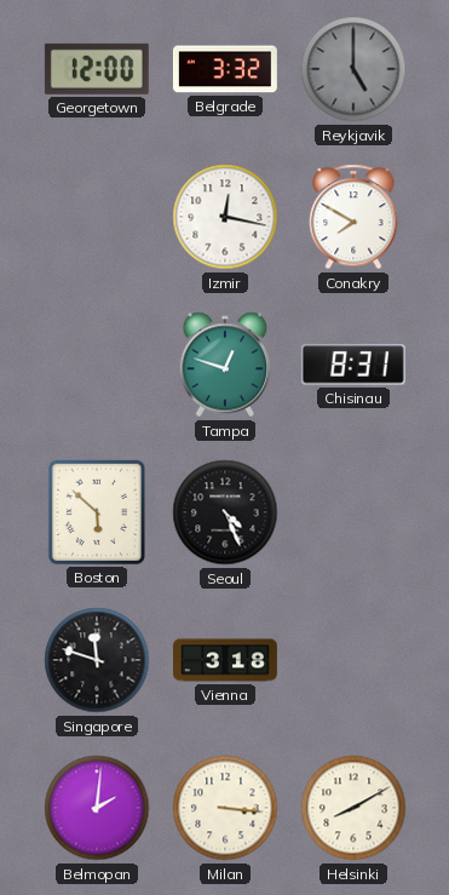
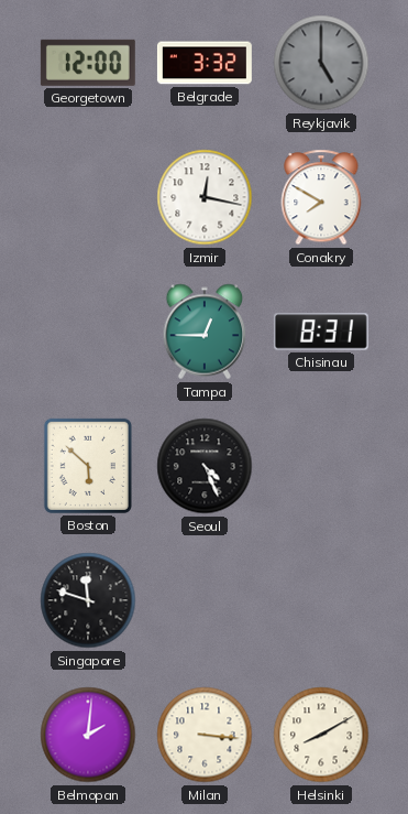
Tampa: 12:48 -> 12:45
Vienna: 3:18 -> none
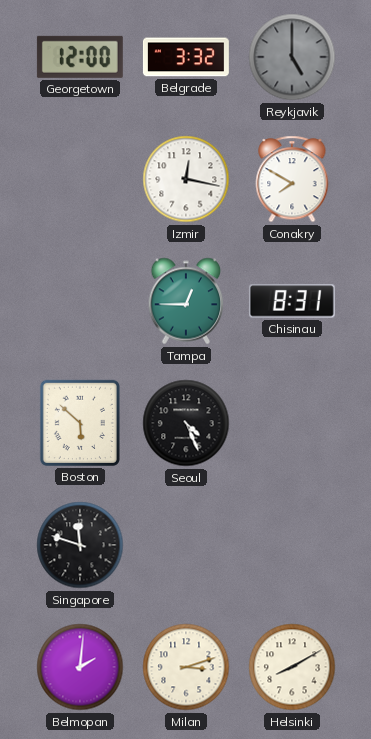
Milan: 3:16 -> 3:12
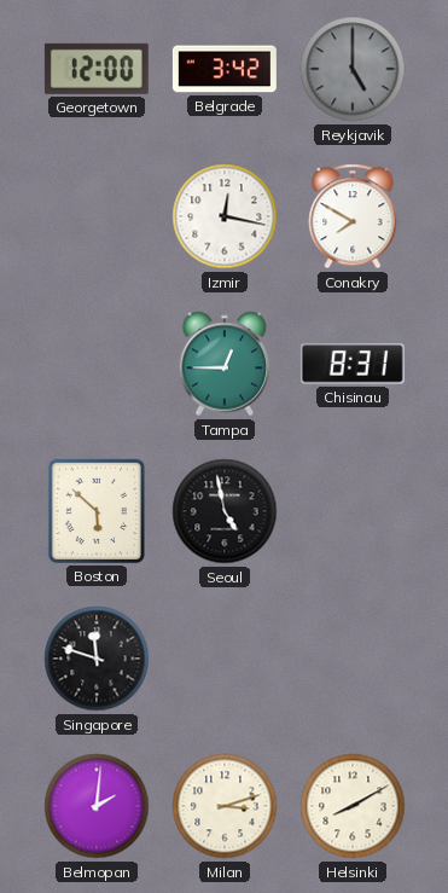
Belgrade: 3:32 -> 3:42
Seoul: 4:26 -> 4:58
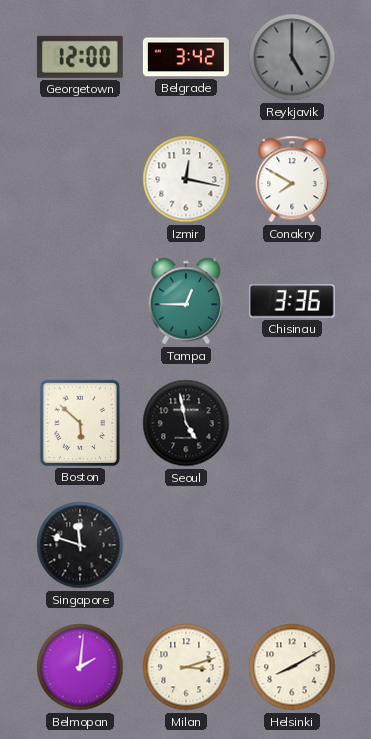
Chisinau: 8:31 -> 3:36
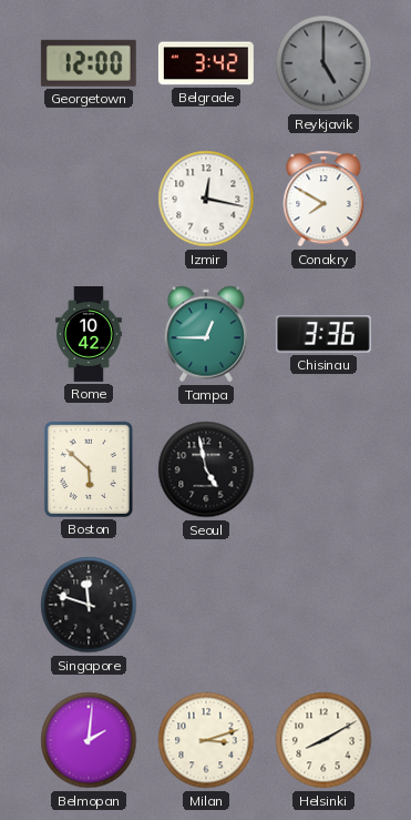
Rome: none -> 10:42
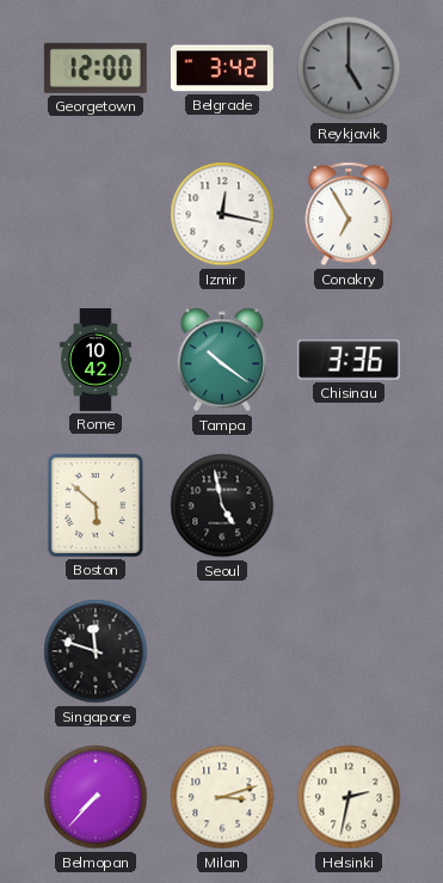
Conakry: 7:50 -> 6:55
Tampa: 12:45 -> 10:21
Belmopan: 2:01 -> 7:37
Helsinki: 8:10 -> 2:32
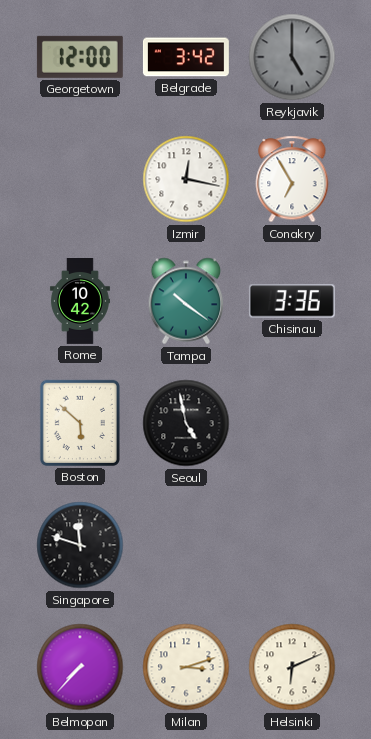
Helsinki: 2:32 -> 6:11
